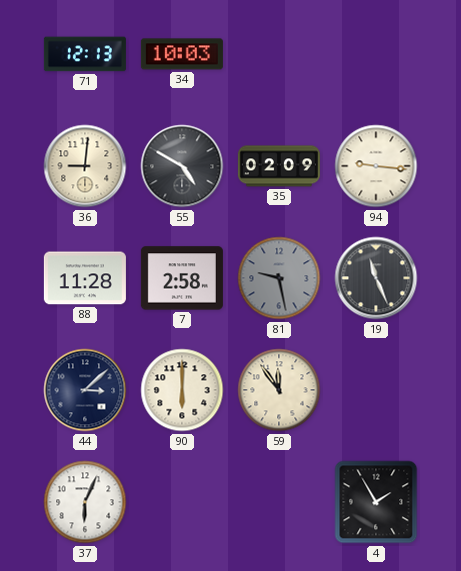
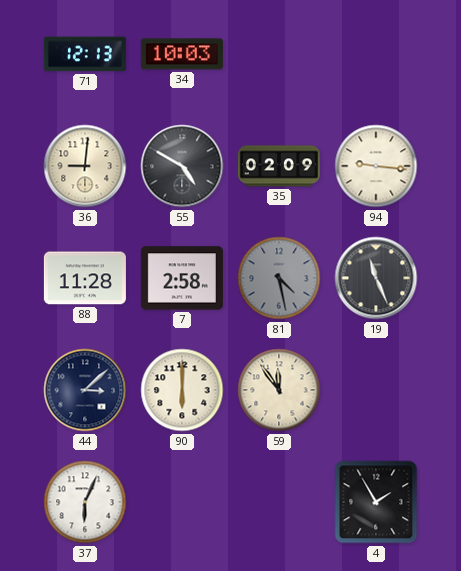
81: 9:28 -> 4:28
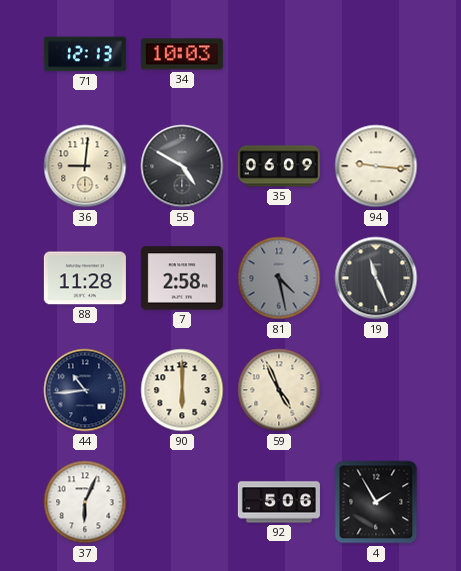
35: 02:09 -> 06:09
44: 3:08 -> 10:44
59: 11:54 -> 4:56
92: none -> 5:06
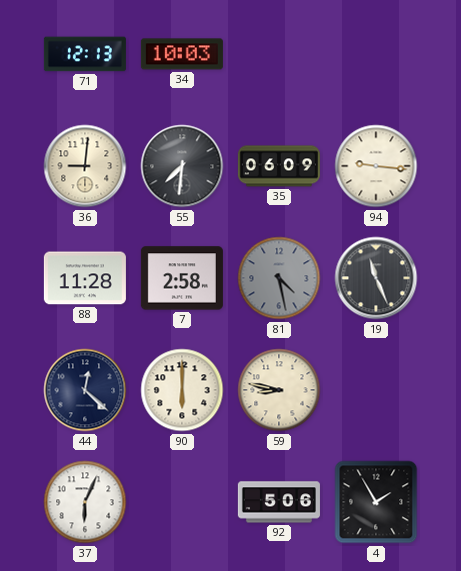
55: 4:50 -> 7:31
44: 10:44 -> 12:22
59: 4:56 -> 8:47
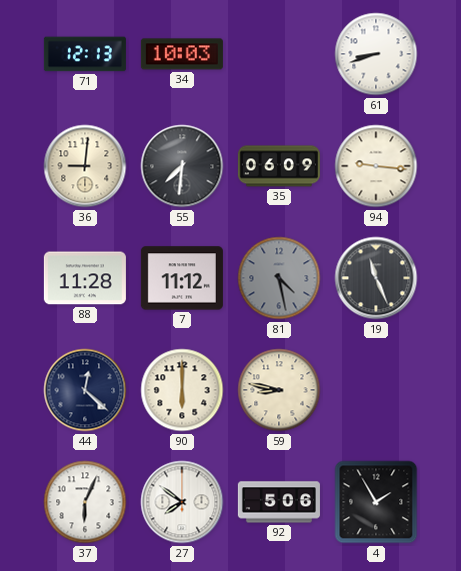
61: none -> 8:42
7: 2:58 -> 11:12
27: none -> 7:51
